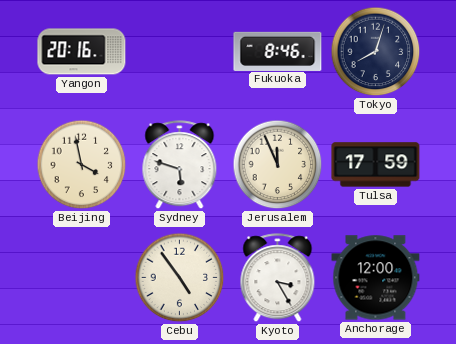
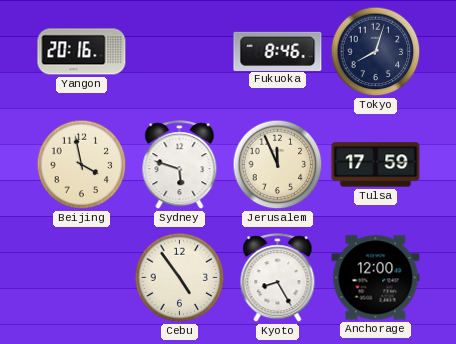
Kyoto: 3:25 -> 8:25
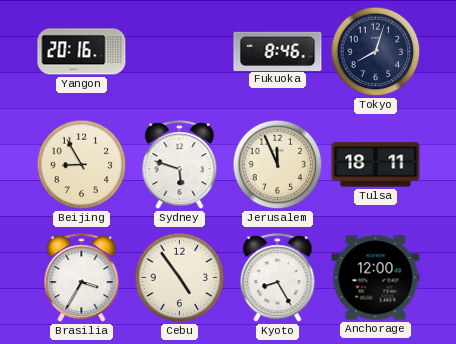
Beijing: 3:58 -> 8:55
Tulsa: 17:59 -> 18:11
Brasilia: none -> 3:35
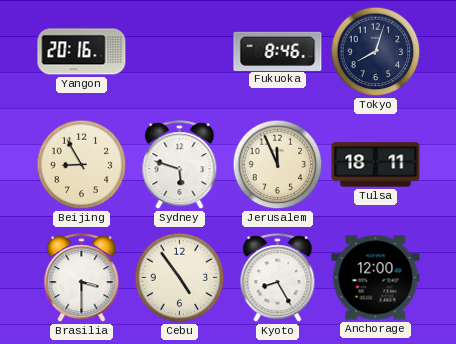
Brasilia: 3:35 -> 3:30
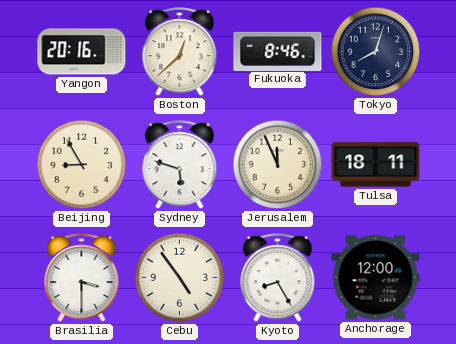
Boston: none -> 12:38
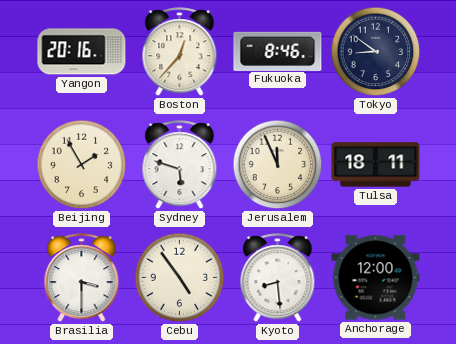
Boston: 12:38 -> 12:37
Tokyo: 8:03 -> 8:51
Beijing: 8:55 -> 1:55
Kyoto: 8:25 -> 8:29
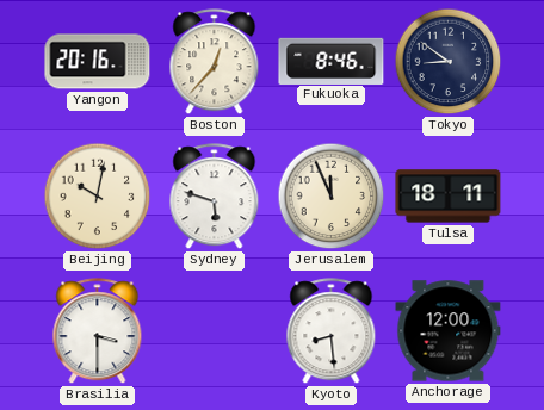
Beijing: 1:55 -> 10:02
Cebu: 4:54 -> none
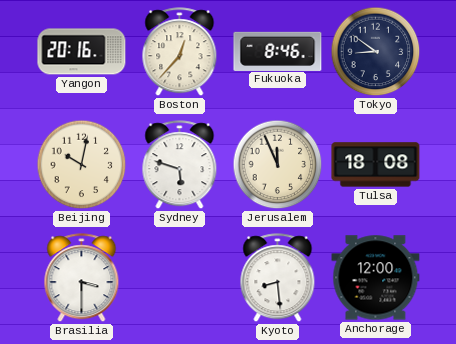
Tulsa: 18:11 -> 18:08
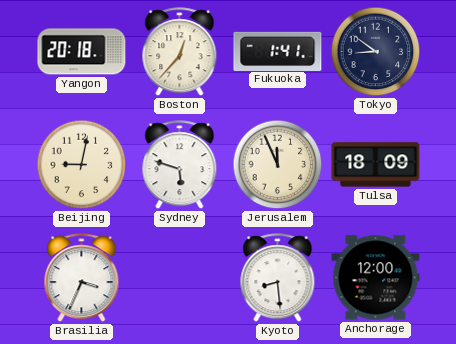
Yangon: 20:16 -> 20:18
Fukuoka: 8:46 -> 1:41
Beijing: 10:02 -> 9:02
Tulsa: 18:08 -> 18:09
Brasilia: 3:30 -> 3:34
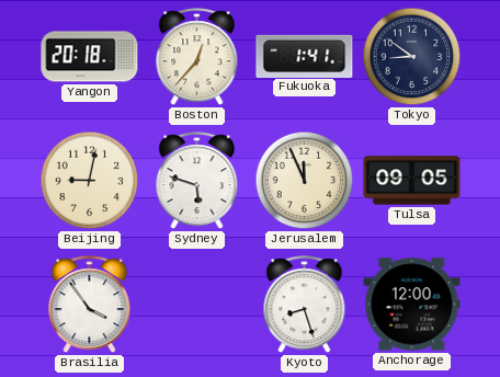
Tulsa: 18:09 -> 09:05
Brasilia: 3:34 -> 3:54
Kyoto: 8:29 -> 8:27
